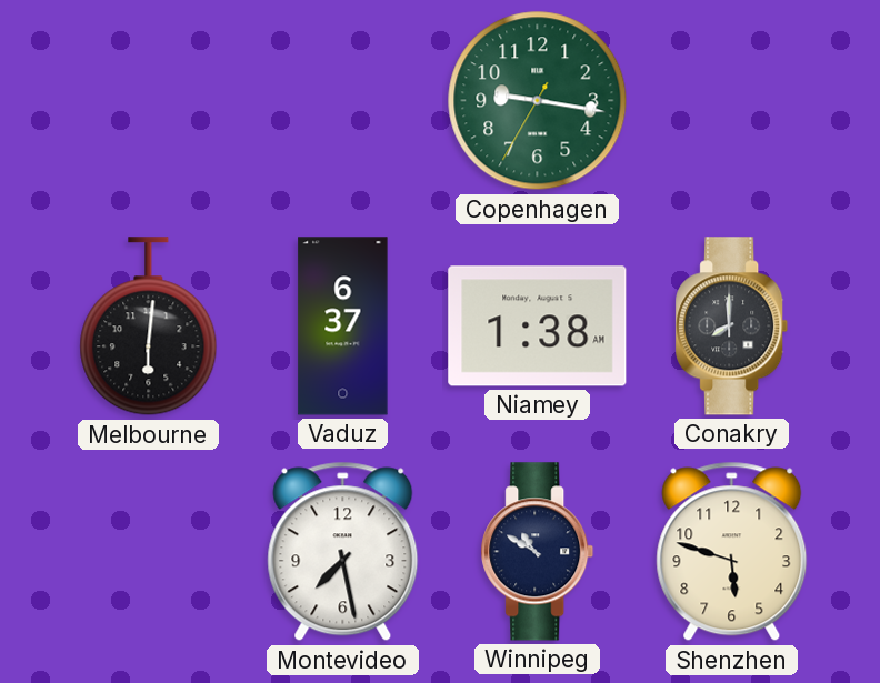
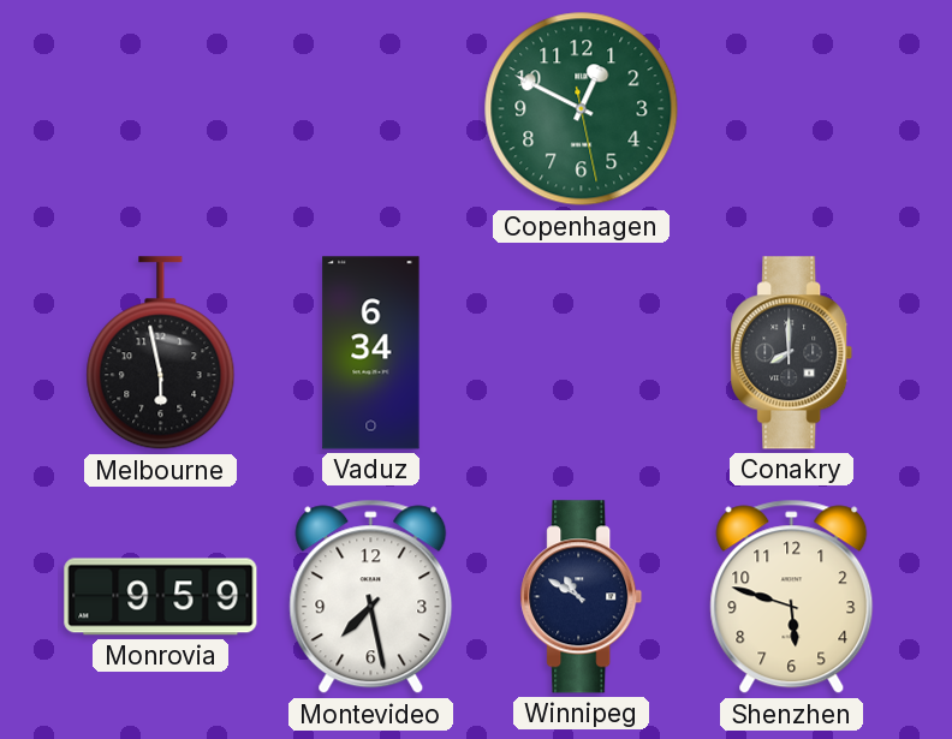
Copenhagen: 9:16 -> 12:49
Melbourne: 6:01 -> 5:58
Vaduz: 6:37 -> 6:34
Niamey: 1:38 -> none
Monrovia: none -> 9:59
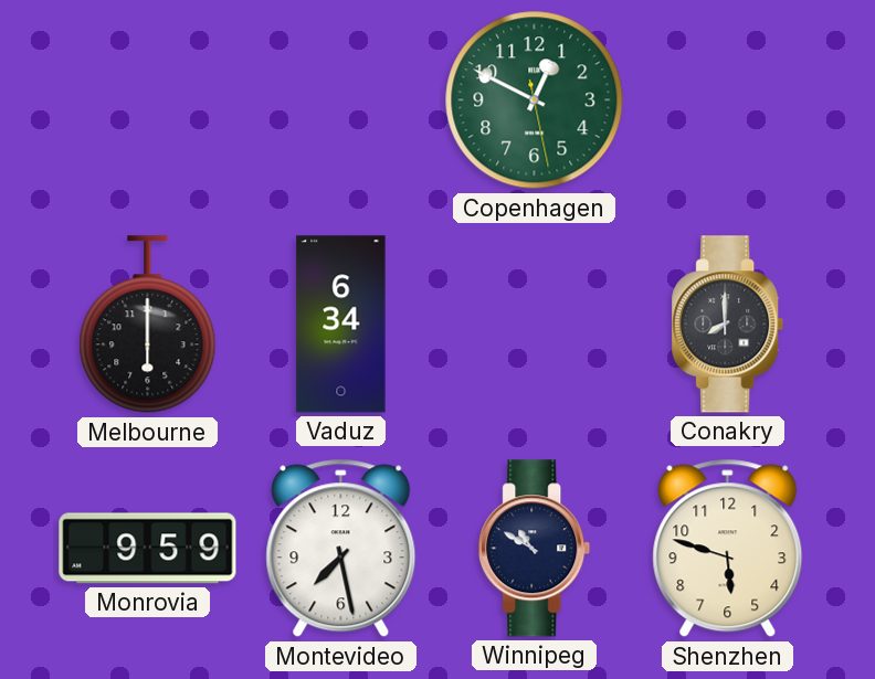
Melbourne: 5:58 -> 6:00
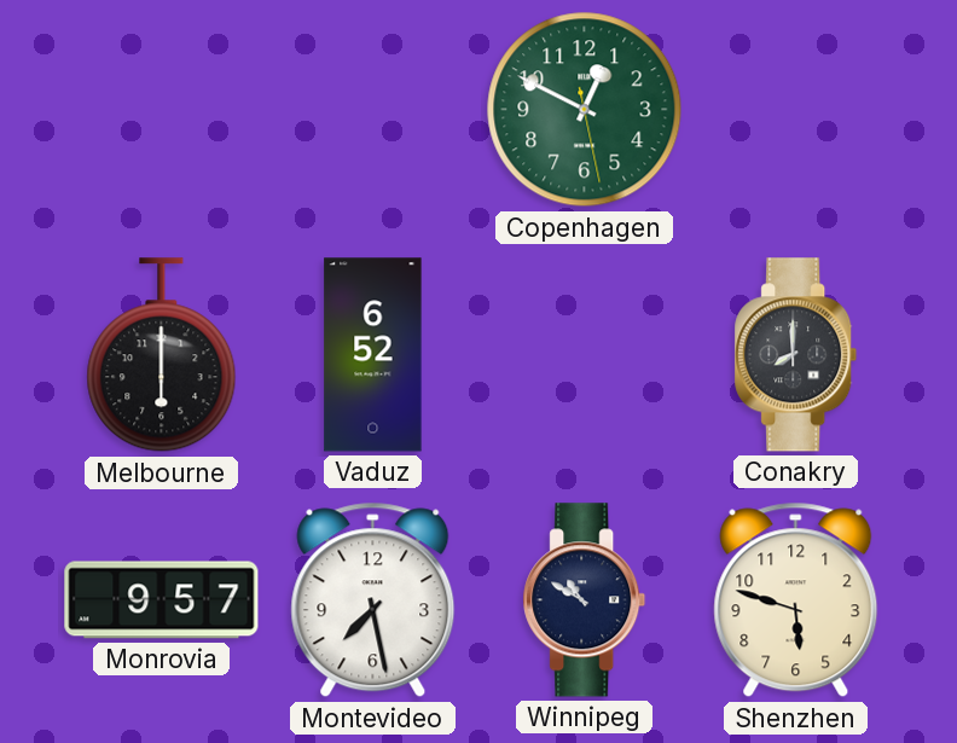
Vaduz: 6:34 -> 6:52
Monrovia: 9:59 -> 9:57
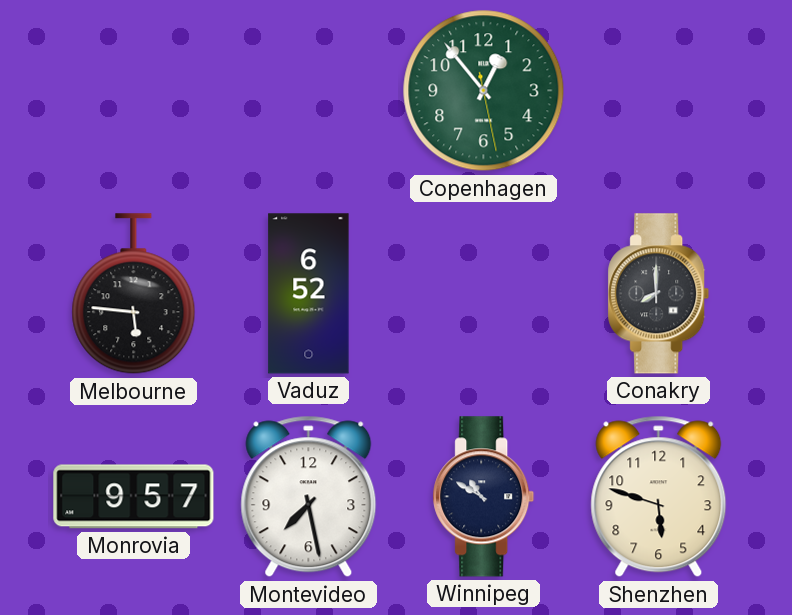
Copenhagen: 12:49 -> 12:53
Melbourne: 6:00 -> 5:46
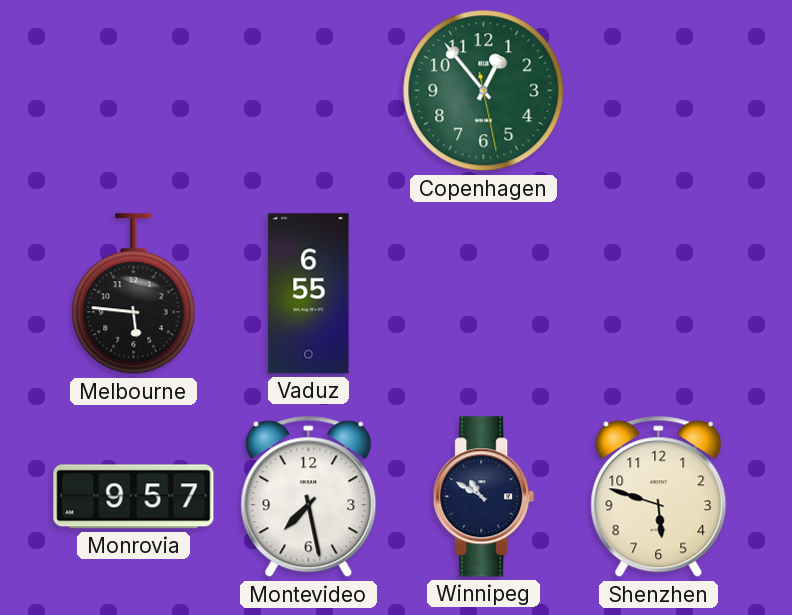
Vaduz: 6:52 -> 6:55
Conakry: 8:00 -> none
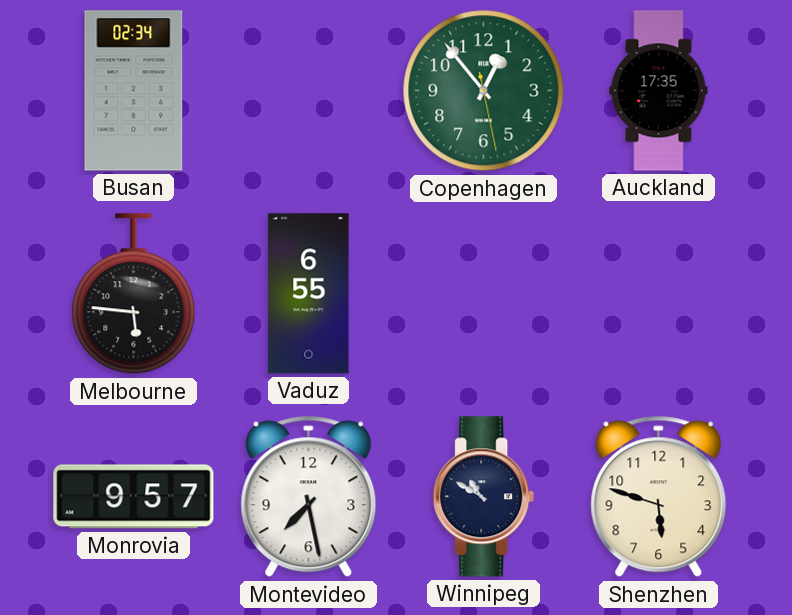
Busan: none -> 02:34
Auckland: none -> 17:35
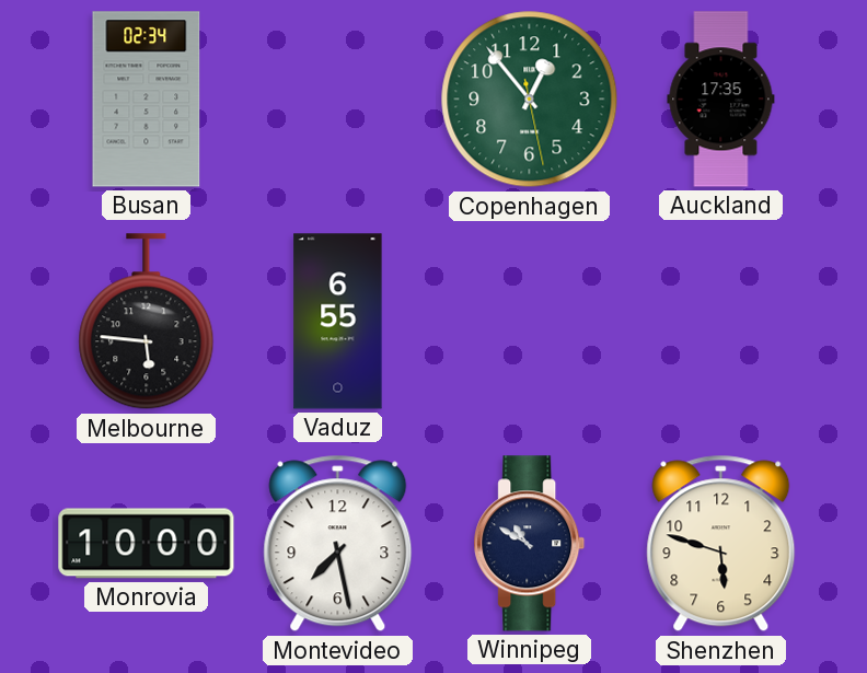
Monrovia: 9:57 -> 10:00
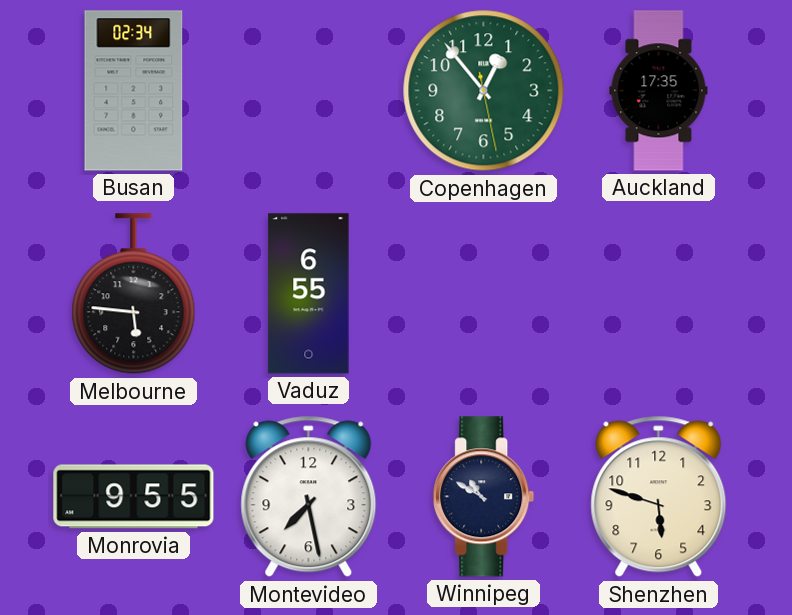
Monrovia: 10:00 -> 9:55
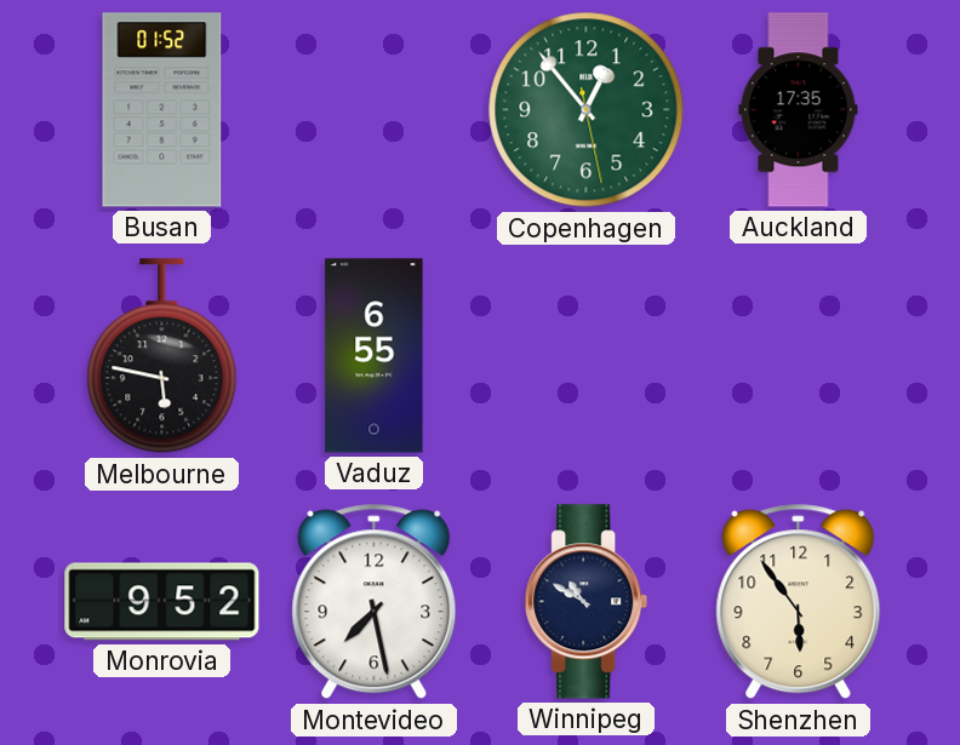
Busan: 02:34 -> 01:52
Melbourne: 5:46 -> 5:47
Monrovia: 9:55 -> 9:52
Shenzhen: 5:48 -> 5:54
